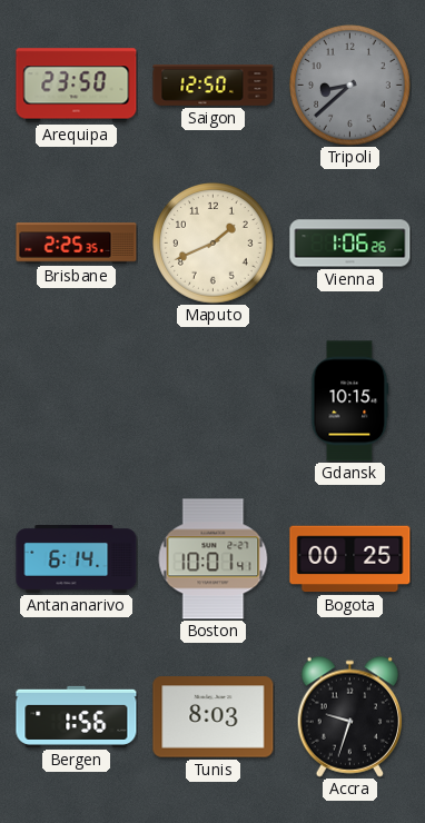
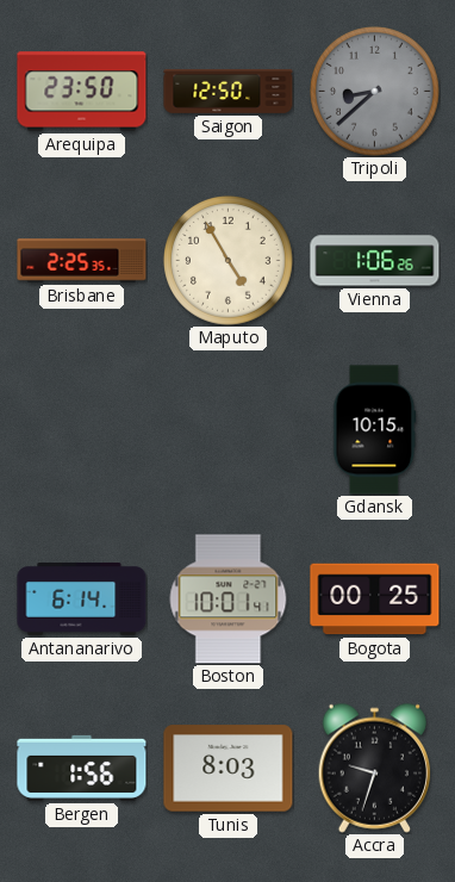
Maputo: 1:41 -> 4:55
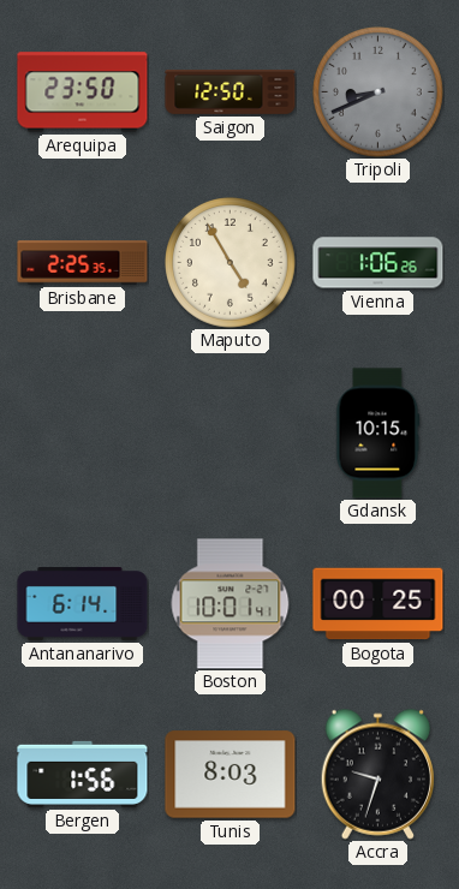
Tripoli: 8:38 -> 8:41
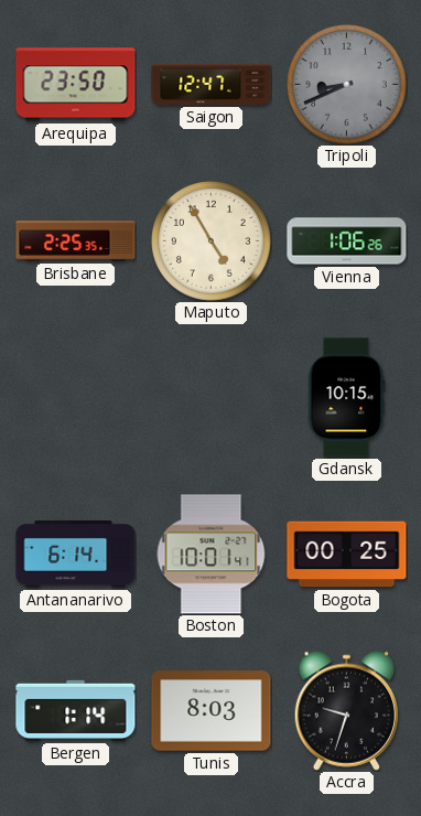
Saigon: 12:50 -> 12:47
Bergen: 1:56 -> 1:14
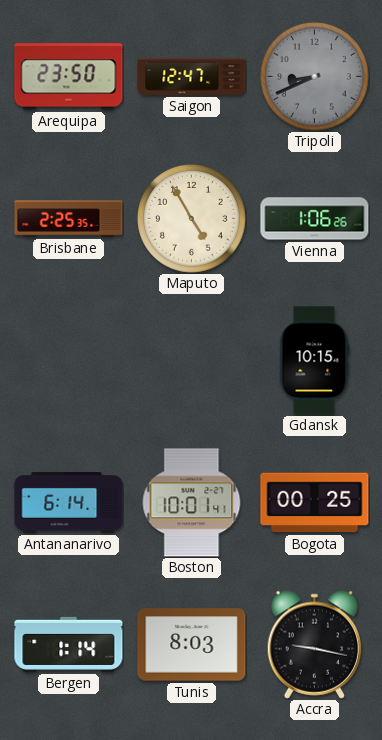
Accra: 9:33 -> 9:17
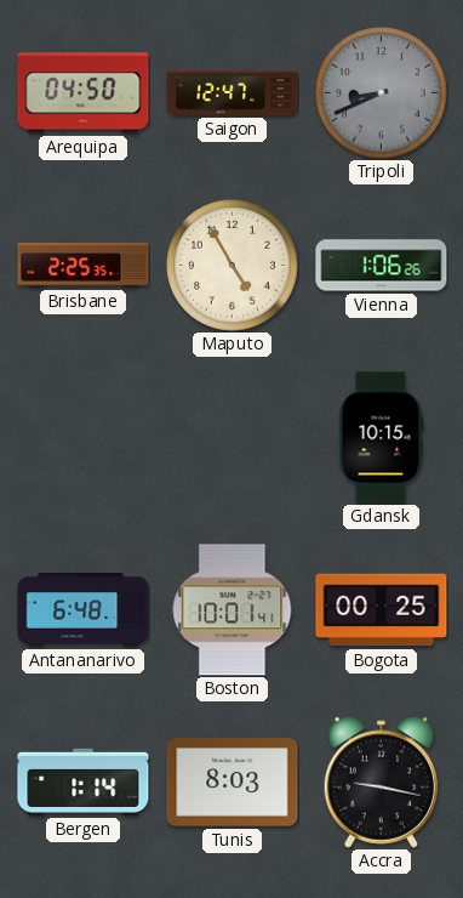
Arequipa: 23:50 -> 04:50
Antananarivo: 6:14 -> 6:48
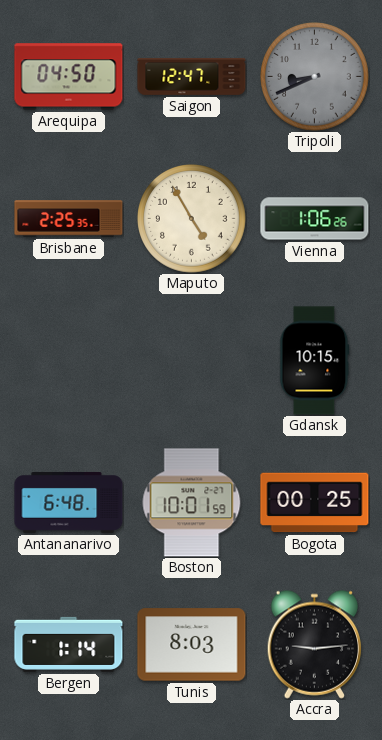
Boston: 10:01:41 -> 10:01:59
Accra: 9:17 -> 9:14
